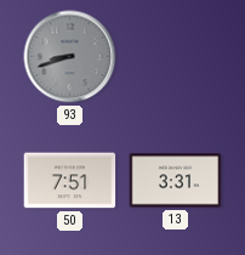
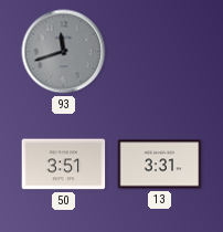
93: 8:42 -> 11:42
50: 7:51 -> 3:51
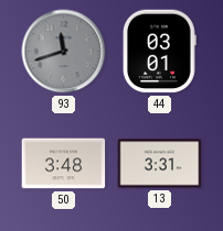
44: none -> 03:01
50: 3:51 -> 3:48
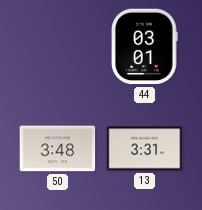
93: 11:42 -> none
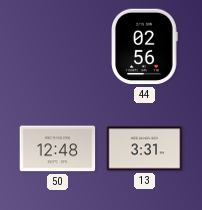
44: 03:01 -> 02:56
50: 3:48 -> 12:48
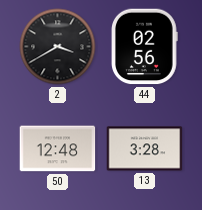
2: none -> 3:40
13: 3:31 -> 3:28
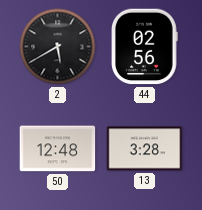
2: 3:40 -> 5:40
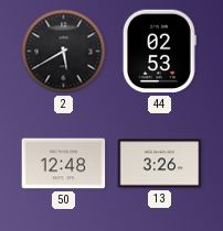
44: 02:56 -> 02:53
13: 3:28 -> 3:26
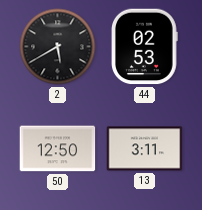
50: 12:48 -> 12:50
13: 3:26 -> 3:11
